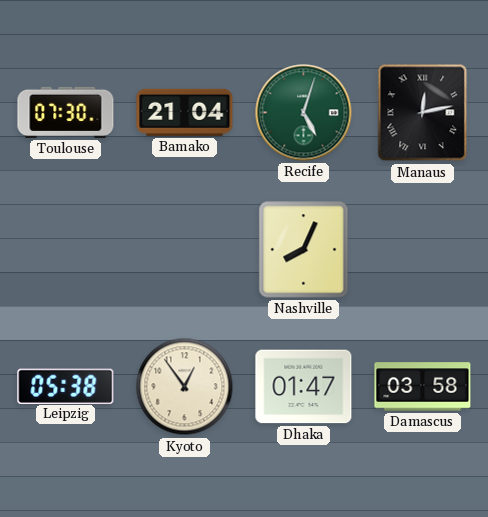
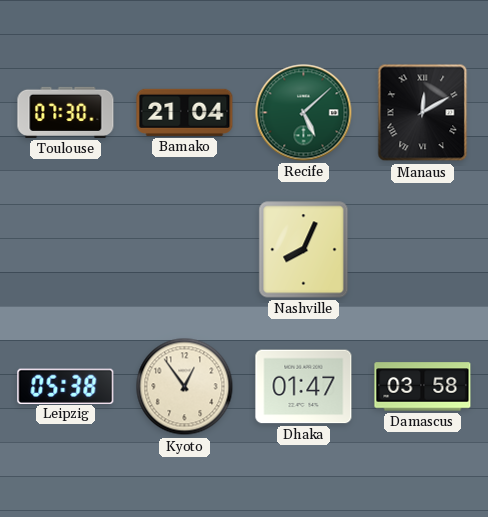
Recife: 5:03 -> 5:08
Manaus: 12:13 -> 12:10
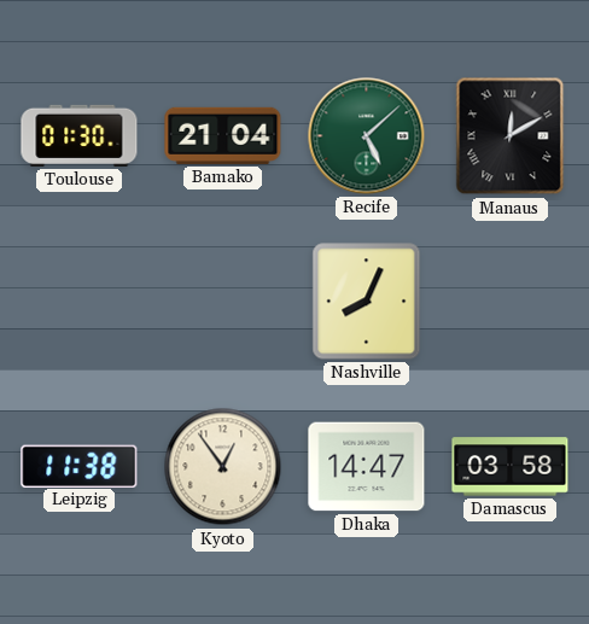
Toulouse: 07:30 -> 01:30
Leipzig: 05:38 -> 11:38
Dhaka: 01:47 -> 14:47
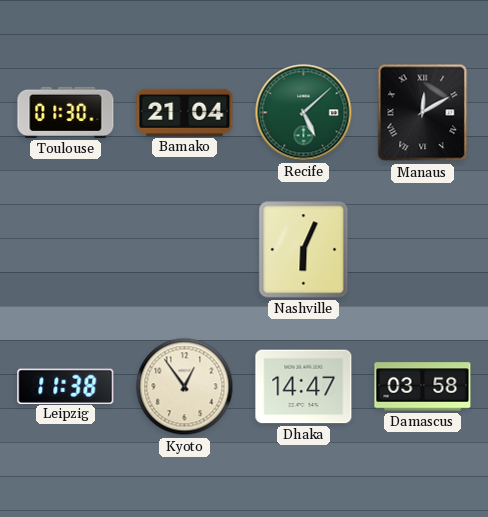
Nashville: 8:04 -> 6:04
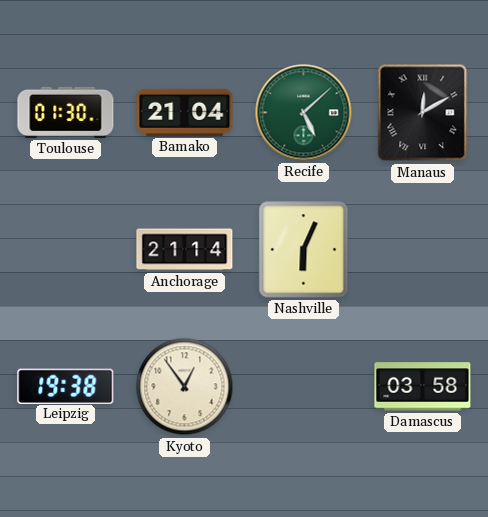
Anchorage: none -> 21:14
Leipzig: 11:38 -> 19:38
Dhaka: 14:47 -> none
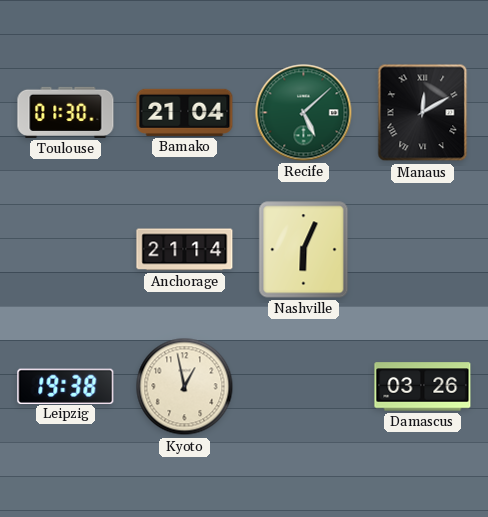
Kyoto: 12:54 -> 12:58
Damascus: 03:58 -> 03:26
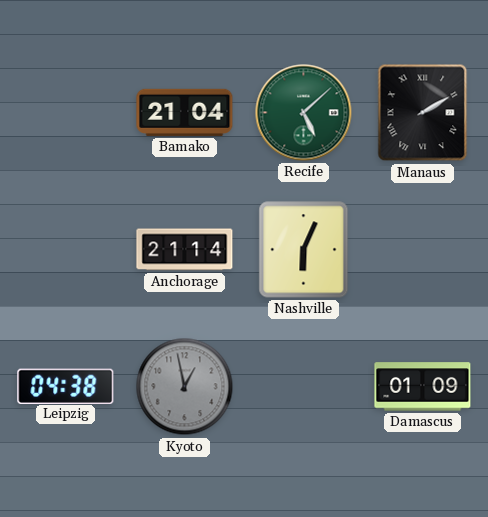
Toulouse: 01:30 -> none
Manaus: 12:10 -> 2:10
Leipzig: 19:38 -> 04:38
Kyoto dial: cream -> grey
Damascus: 03:26 -> 01:09
